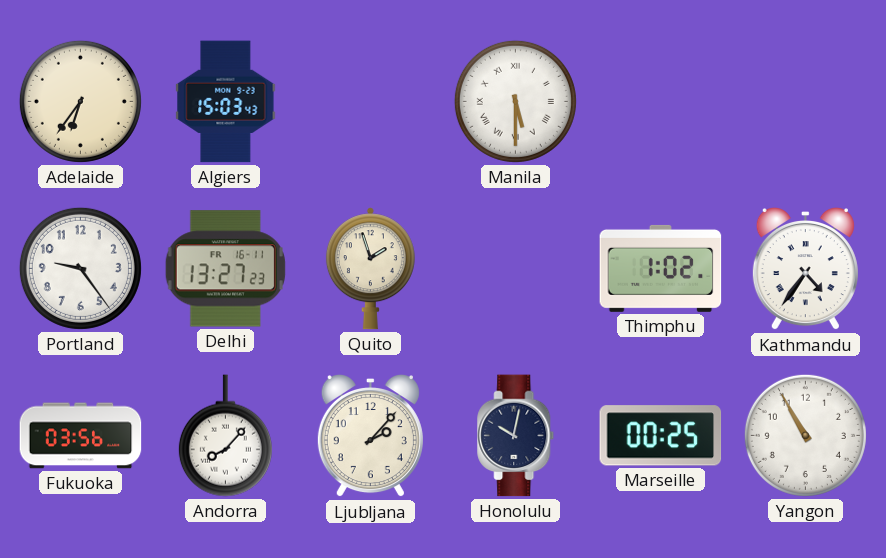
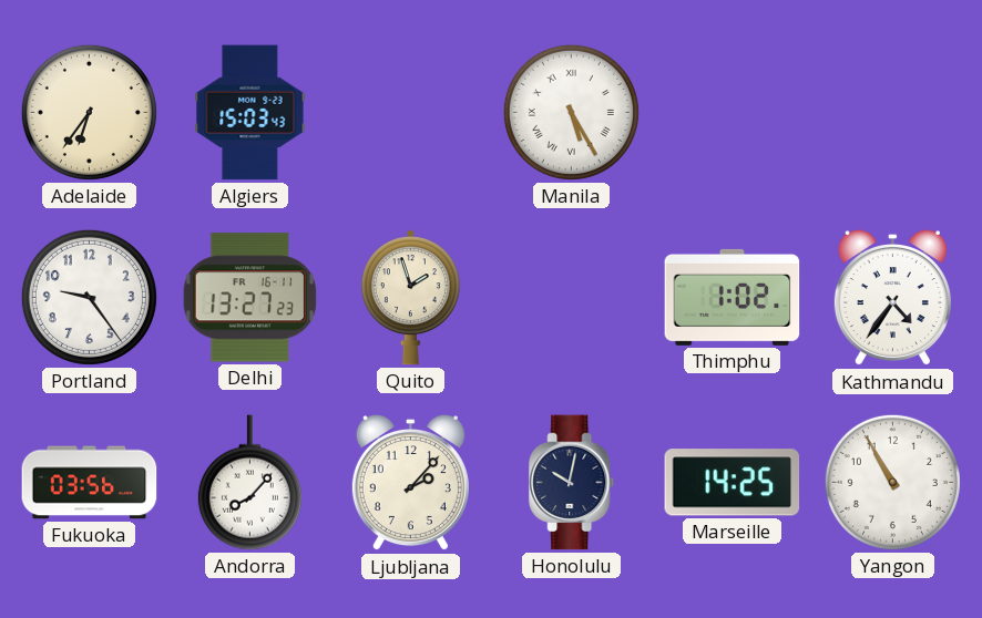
Manila: 5:30 -> 5:25
Marseille: 00:25 -> 14:25
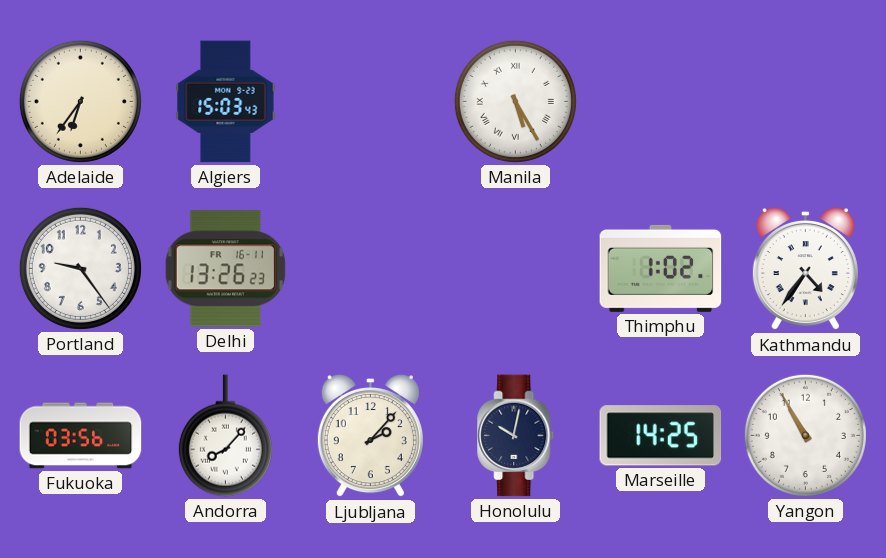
Delhi: 13:27 -> 13:26
Quito: 1:57 -> none
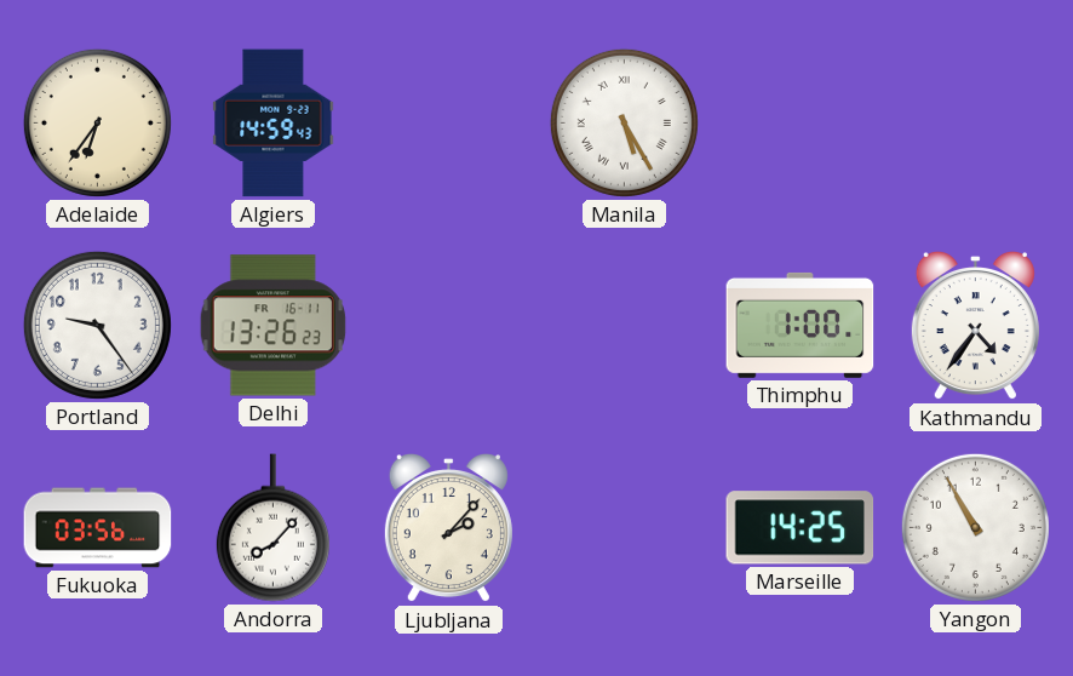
Algiers: 15:03 -> 14:59
Thimphu: 1:02 -> 1:00
Honolulu: 10:02 -> none
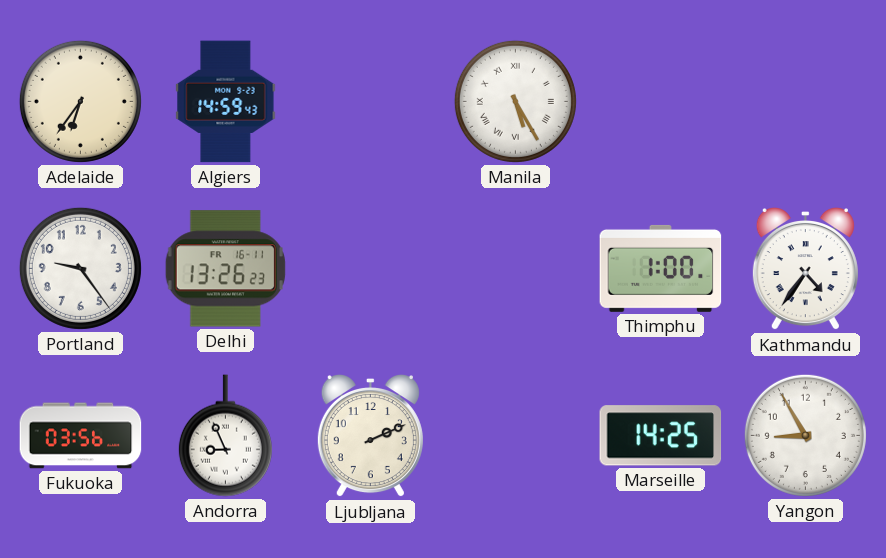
Andorra: 8:07 -> 8:56
Ljubljana: 2:07 -> 2:11
Yangon: 10:55 -> 8:55
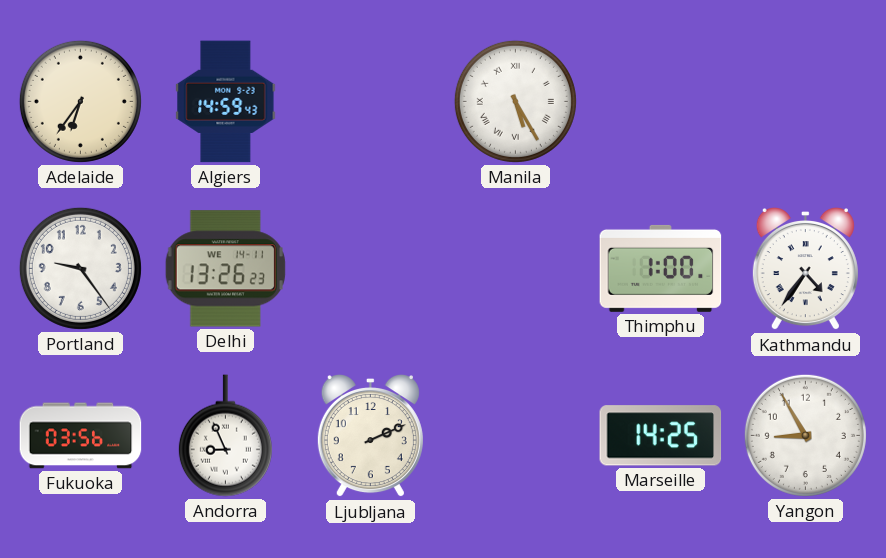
Delhi date: FR 16-11 -> WE 14-11
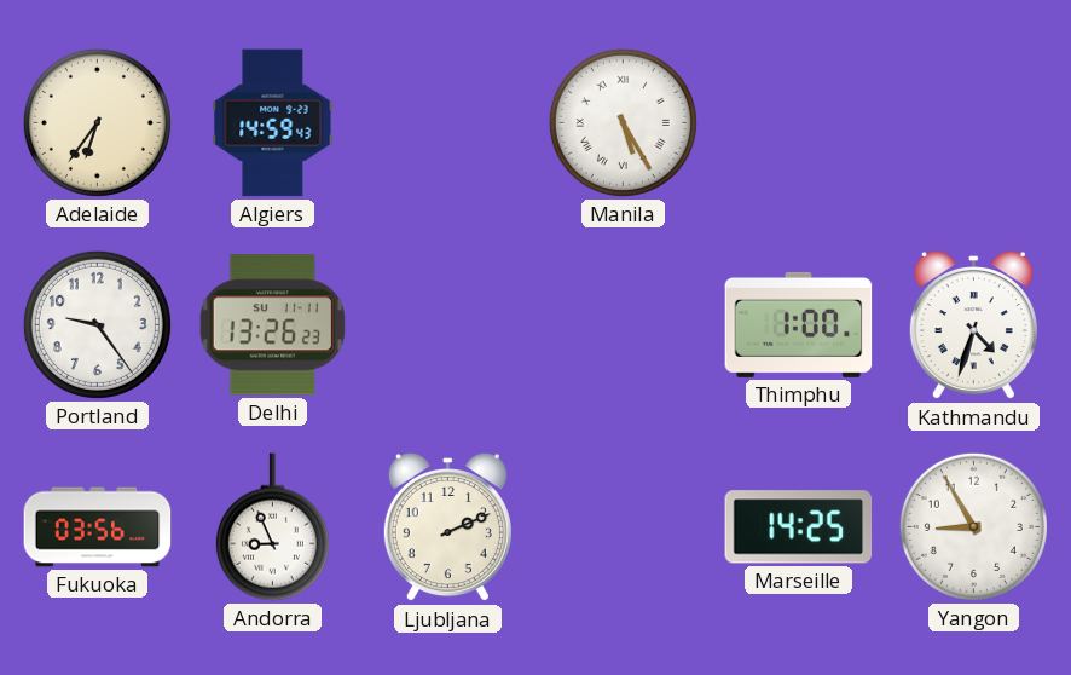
Delhi date: WE 14-11 -> SU 11-11
Kathmandu: 4:36 -> 4:33
